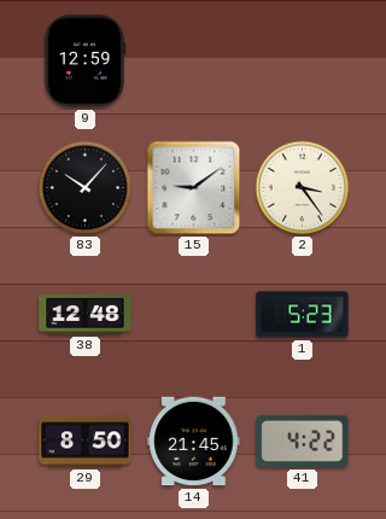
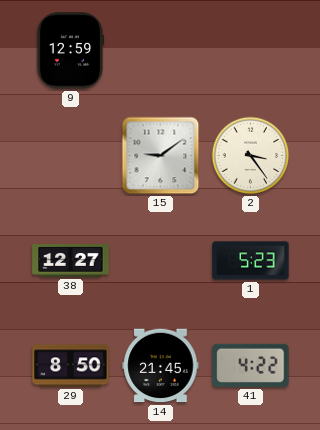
83: 10:07 -> none
38: 12:48 -> 12:27
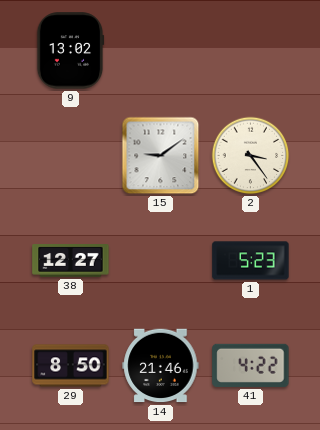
9: 12:59 -> 13:02
14: 21:45 -> 21:46
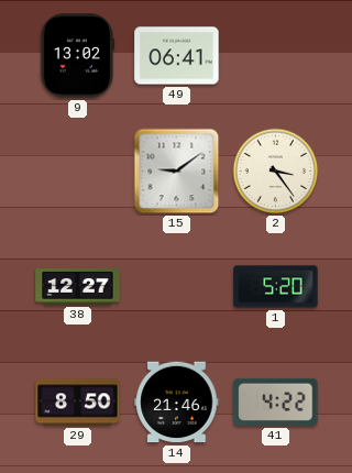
49: none -> 06:41
1: 5:23 -> 5:20
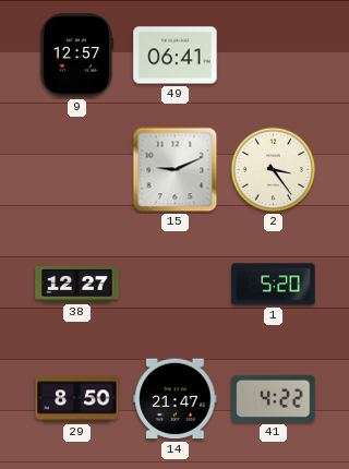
9: 13:02 -> 12:57
15: 9:09 -> 9:11
14: 21:46 -> 21:47
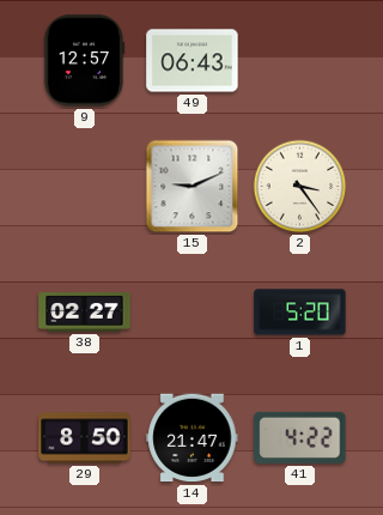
49: 06:41 -> 06:43
38: 12:27 -> 02:27
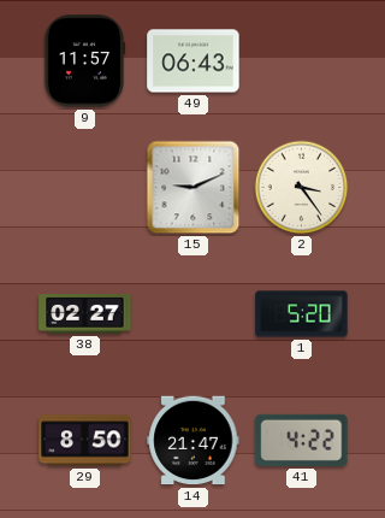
9: 12:57 -> 11:57
